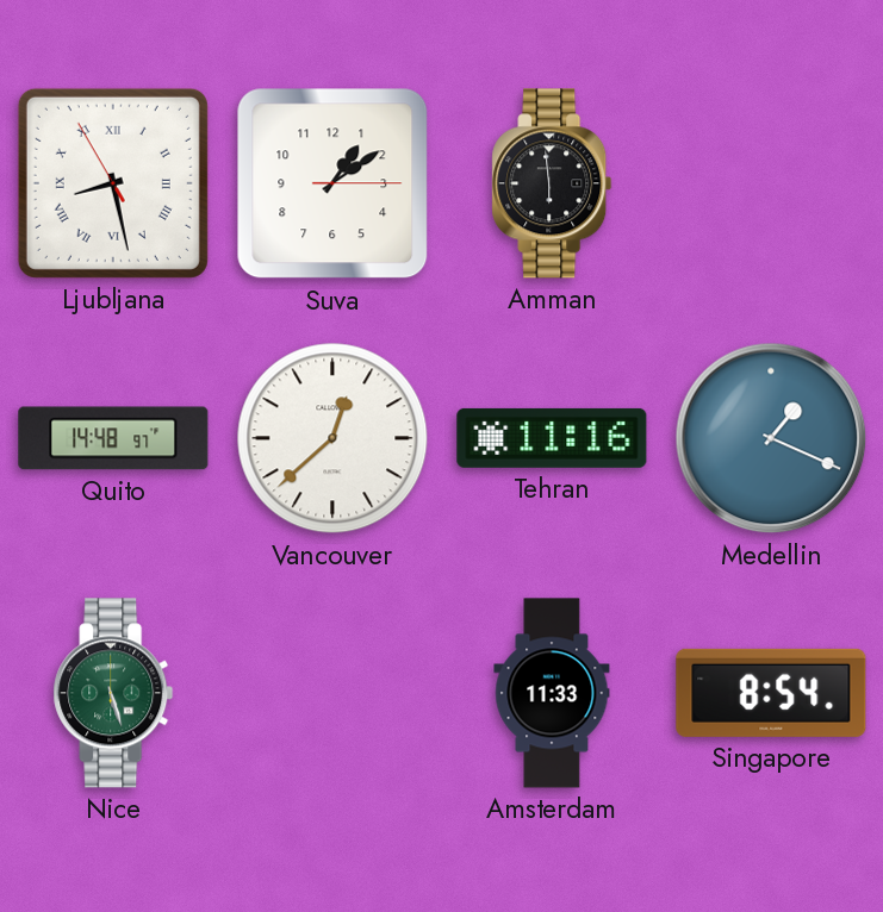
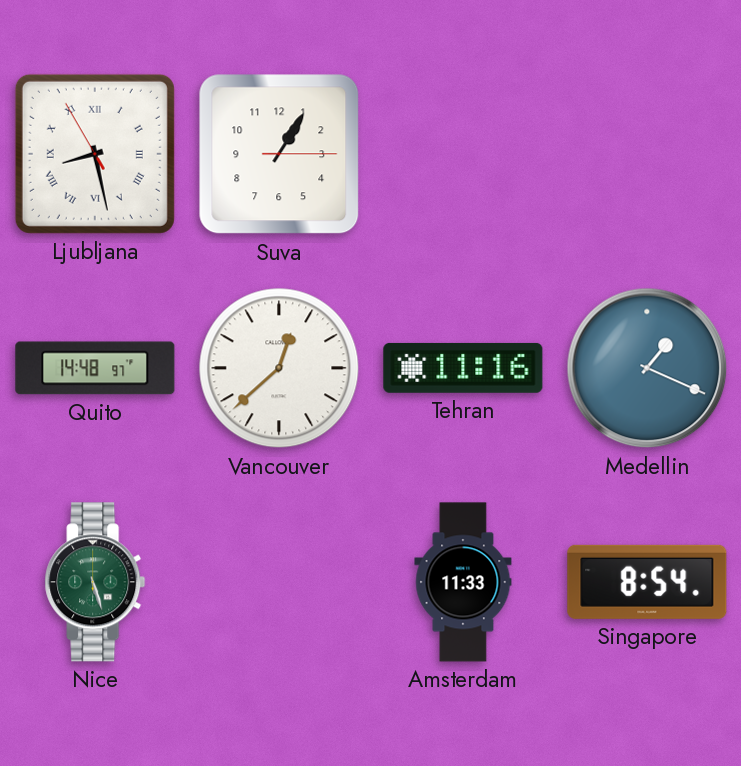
Suva: 1:09 -> 1:05
Amman: 5:59 -> none
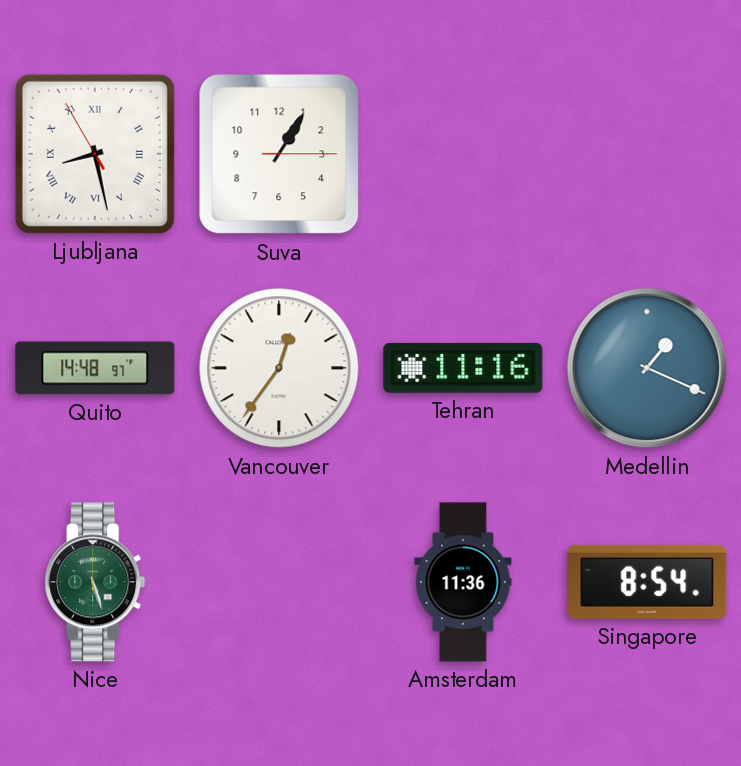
Vancouver: 12:38 -> 12:36
Amsterdam: 11:33 -> 11:36
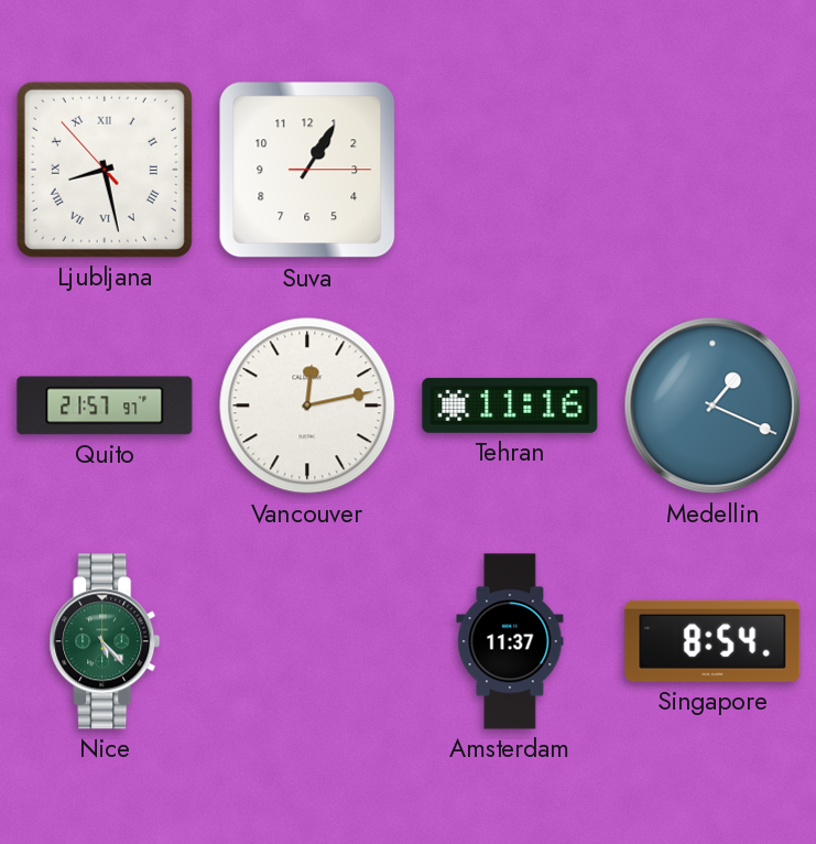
Ljubljana: 8:27:55 -> 8:27:53
Quito: 14:48 -> 21:57
Vancouver: 12:36 -> 12:13
Nice: 5:27 -> 5:23
Amsterdam: 11:36 -> 11:37
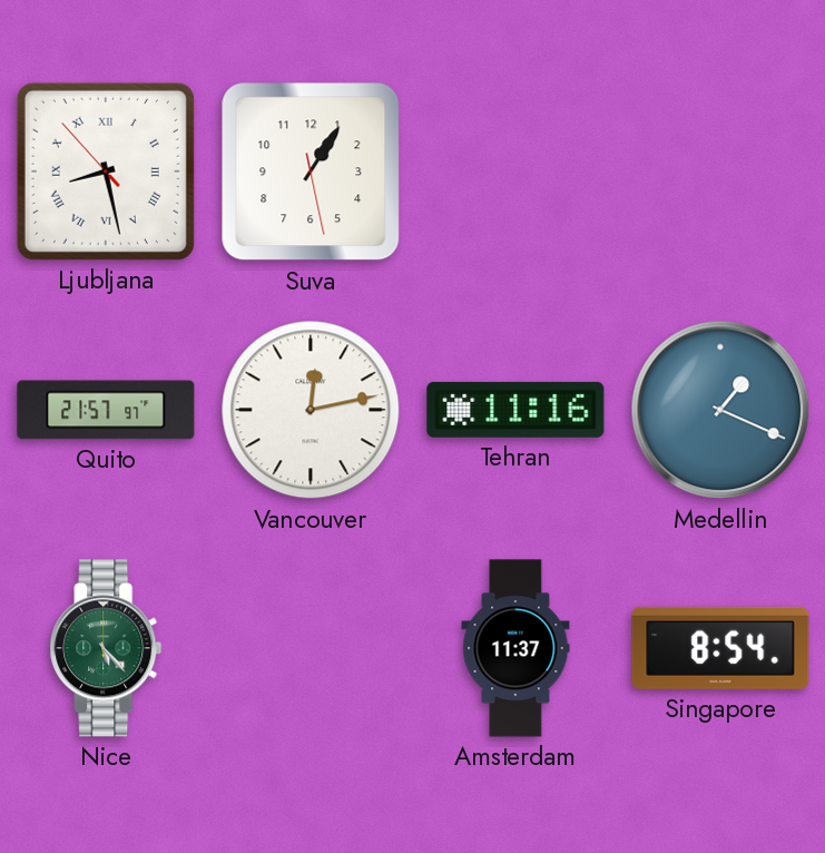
Suva: 1:05:15 -> 1:05:28
